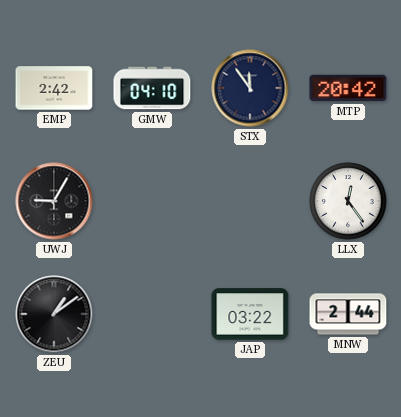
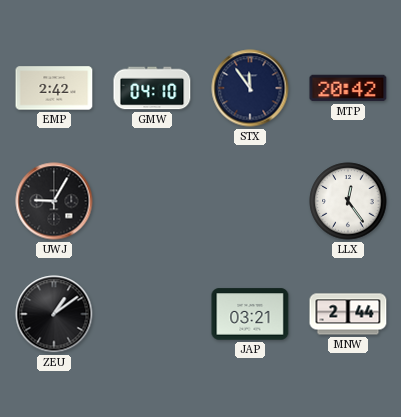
JAP: 03:22 -> 03:21
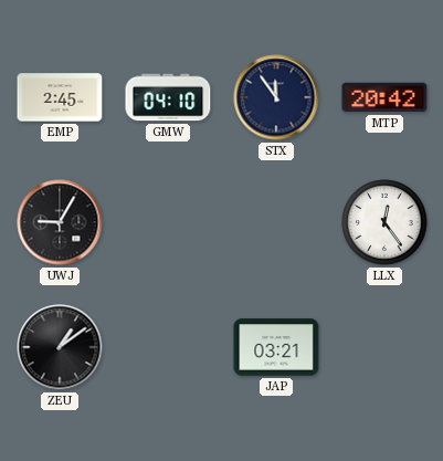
EMP: 2:42 -> 2:45
MNW: 2:44 -> none
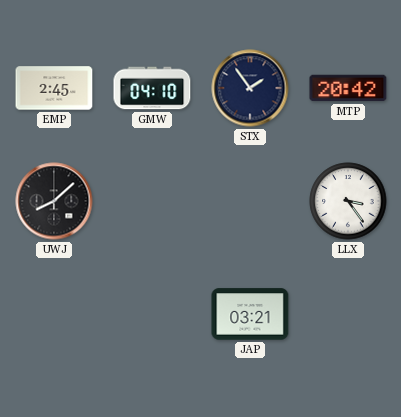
STX: 11:54 -> 1:54
UWJ: 9:05 -> 8:08
LLX: 12:24 -> 3:24
ZEU: 1:09 -> none
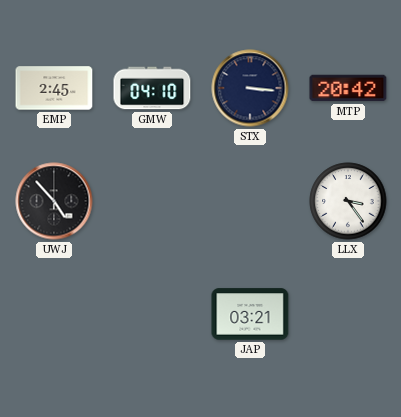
STX: 1:54 -> 3:16
UWJ: 8:08 -> 4:53
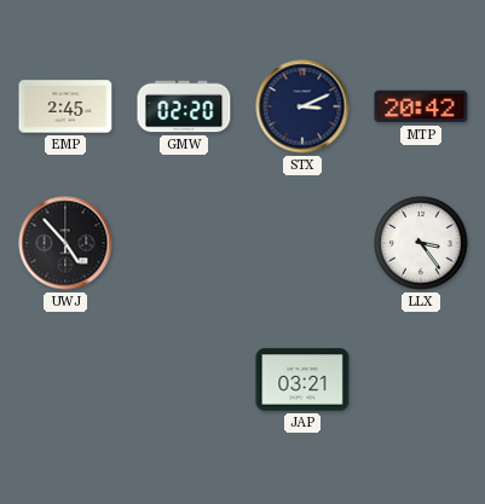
GMW: 04:10 -> 02:20
STX: 3:16 -> 3:11
